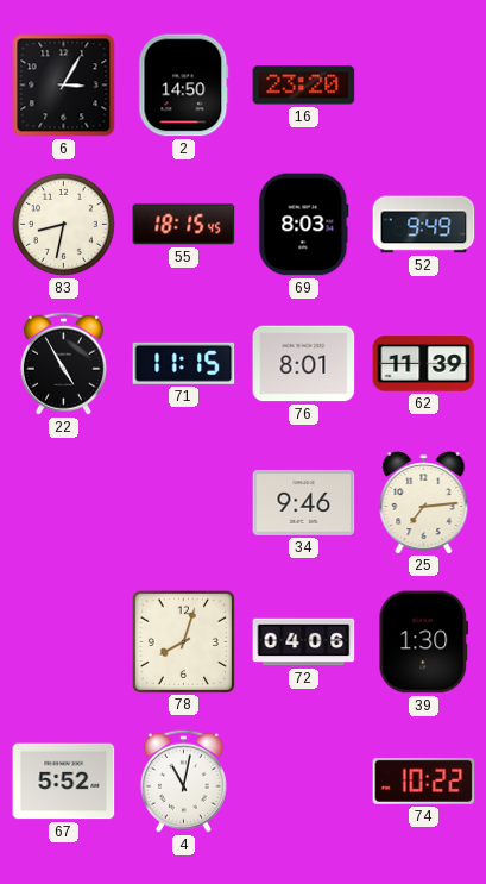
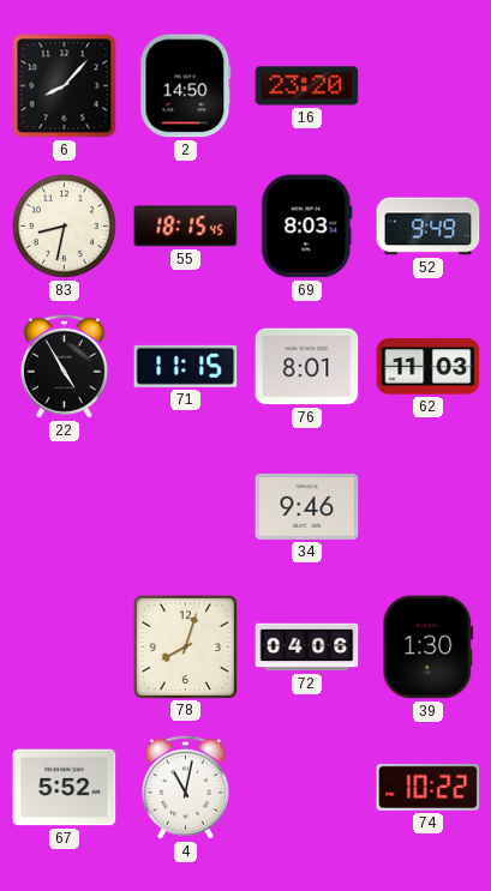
6: 3:05 -> 8:07
62: 11:39 -> 11:03
25: 7:14 -> none
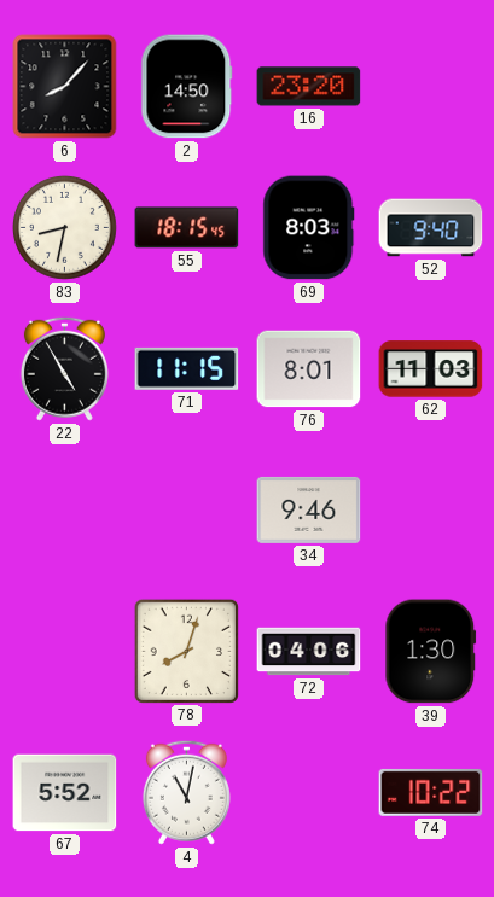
52: 9:49 -> 9:40
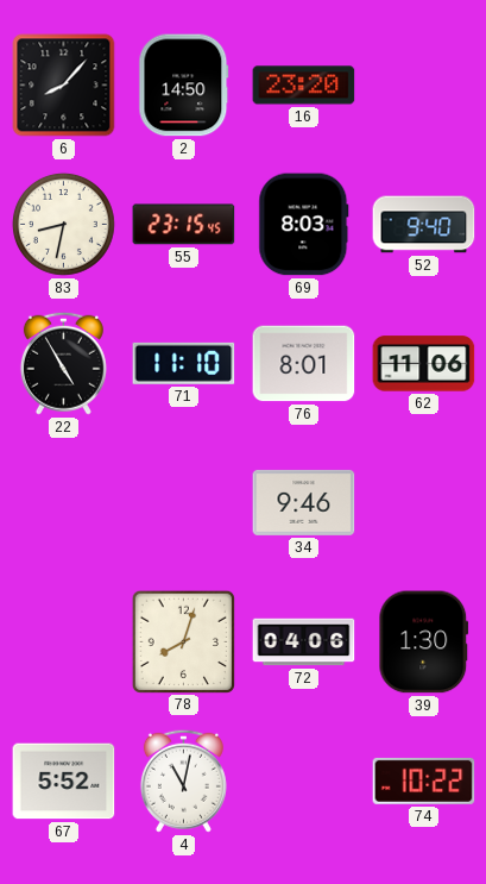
55: 18:15 -> 23:15
71: 11:15 -> 11:10
62: 11:03 -> 11:06
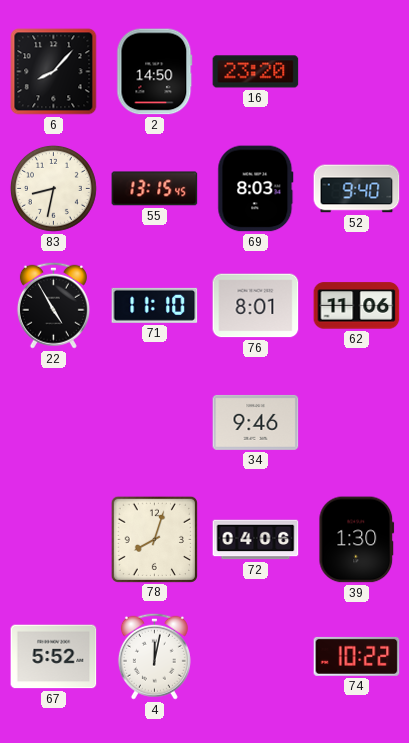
55: 23:15 -> 13:15
4: 11:02 -> 12:02
